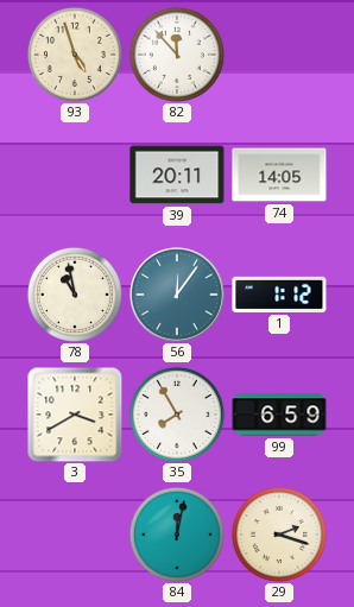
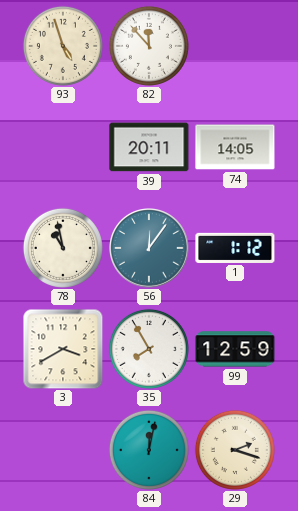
99: 6:59 -> 12:59
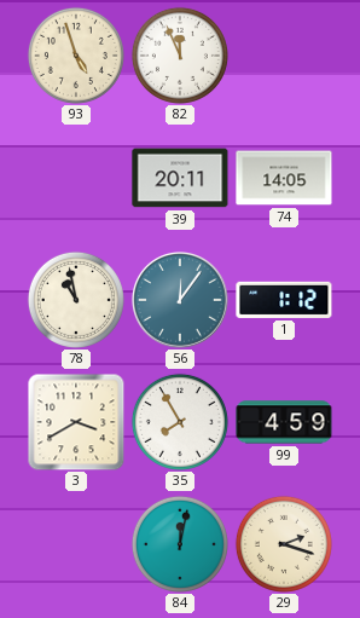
82: 11:53 -> 11:56
99: 12:59 -> 4:59
